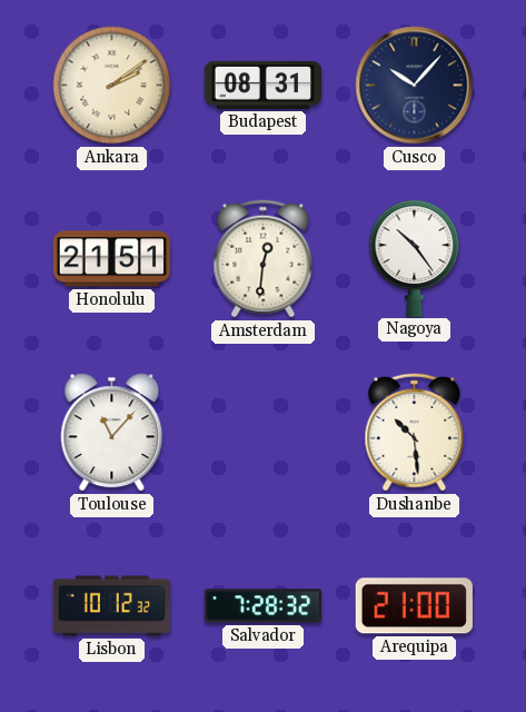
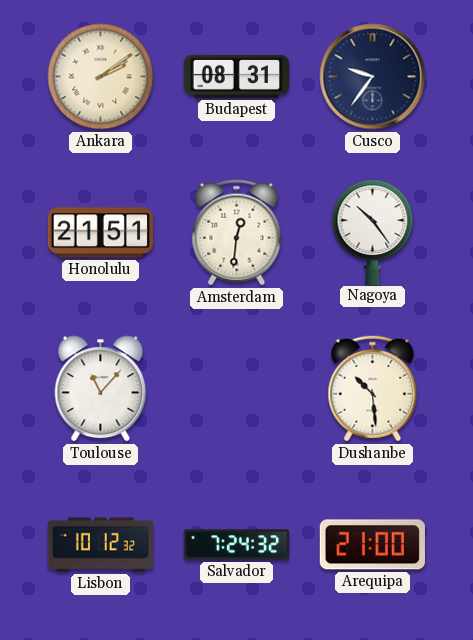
Cusco: 10:07 -> 9:36
Salvador: 7:28 -> 7:24
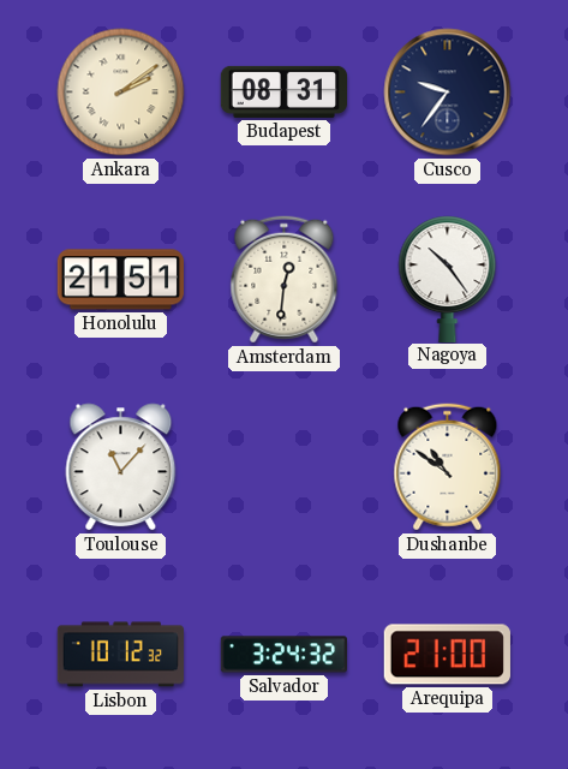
Dushanbe: 10:29 -> 10:51
Salvador: 7:24 -> 3:24
